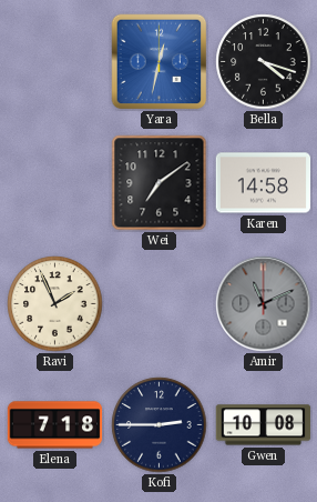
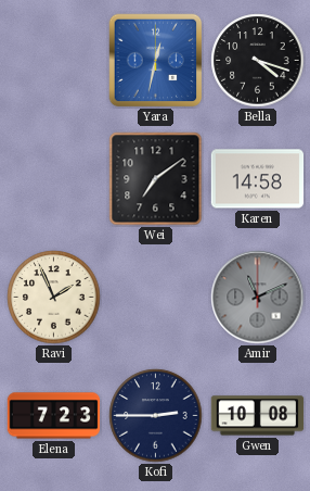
Elena: 7:18 -> 7:23
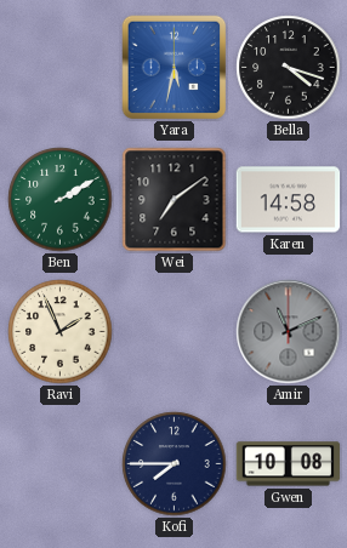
Yara: 12:32 -> 5:32
Ben: none -> 2:10
Elena: 7:23 -> none
Kofi: 2:45 -> 7:45
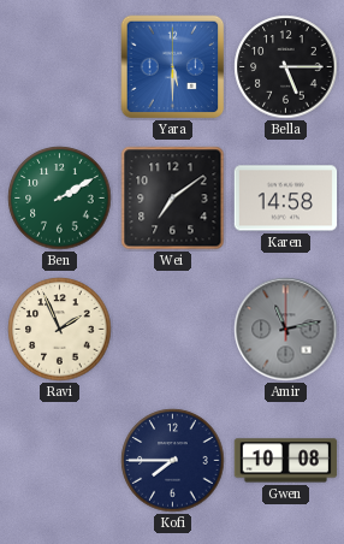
Yara: 5:32 -> 5:30
Bella: 4:18 -> 5:15
Amir: 11:11 -> 11:13
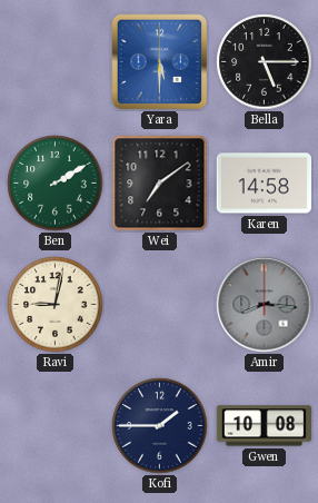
Ravi: 1:56 -> 9:02
Amir: 11:13 -> 8:16
Kofi: 7:45 -> 1:45
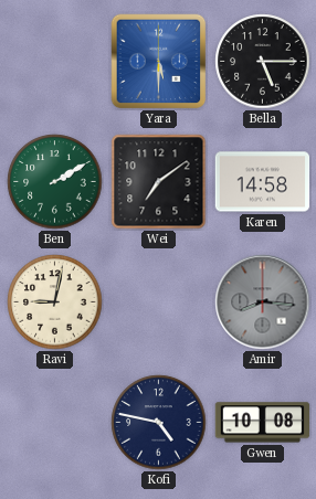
Kofi: 1:45 -> 4:47
